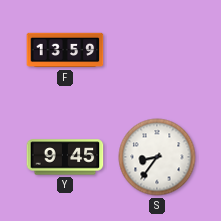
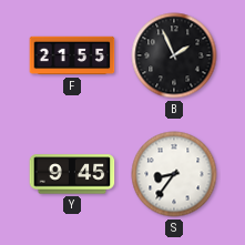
F: 13:59 -> 21:55
B: none -> 1:56
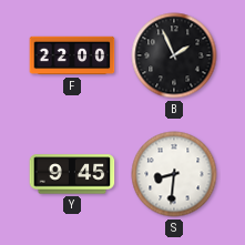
F: 21:55 -> 22:00
S: 8:36 -> 8:31
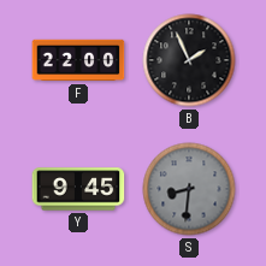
S dial: white -> grey
